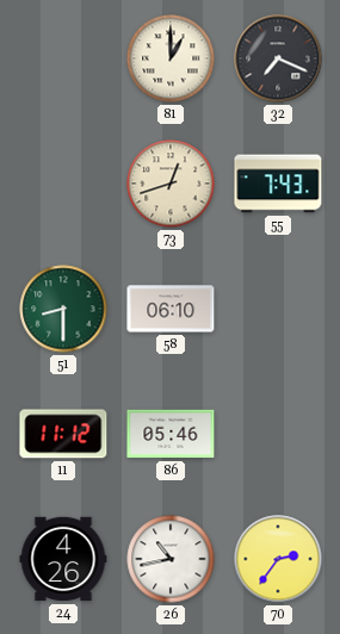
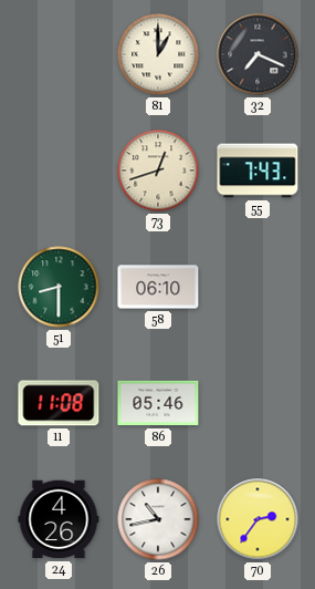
11: 11:12 -> 11:08
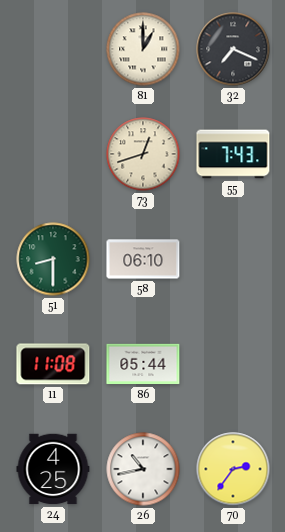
86: 05:46 -> 05:44
24: 4:26 -> 4:25
